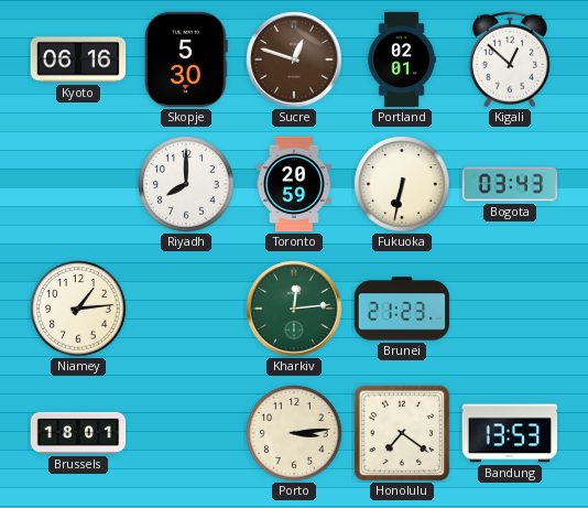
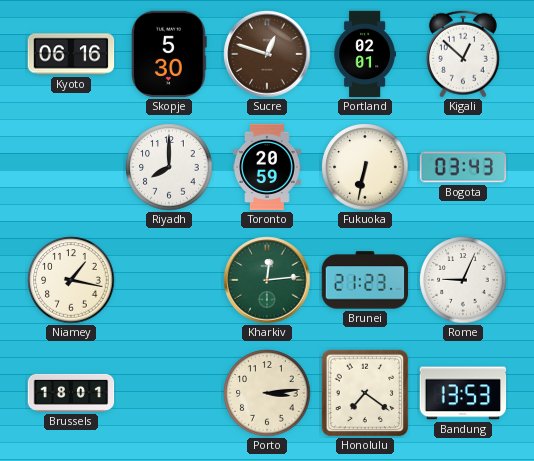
Niamey: 1:14 -> 1:17
Rome: none -> 9:04
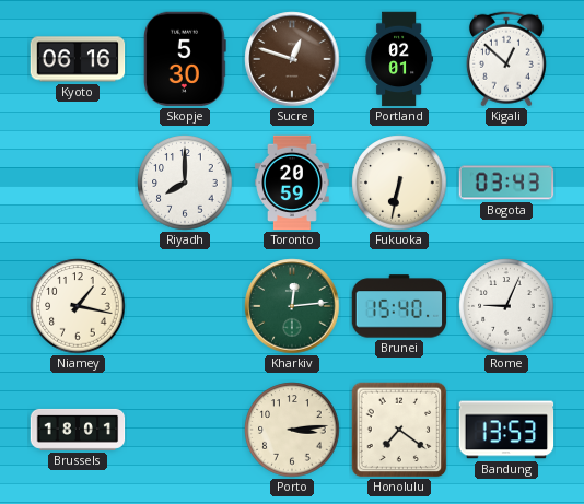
Brunei: 21:23 -> 15:40
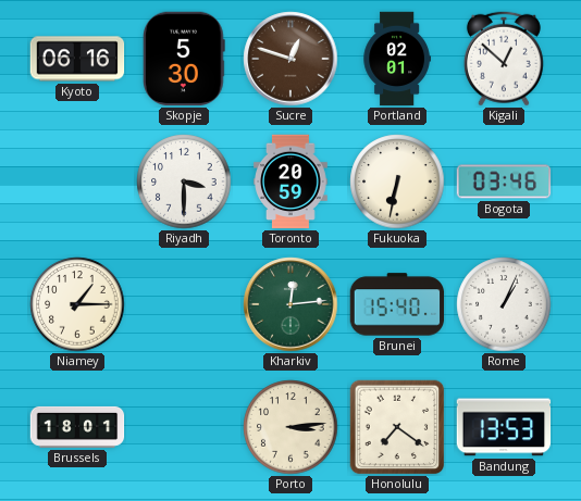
Riyadh: 8:00 -> 3:30
Bogota: 03:43 -> 03:46
Niamey: 1:17 -> 1:15
Rome: 9:04 -> 1:04
